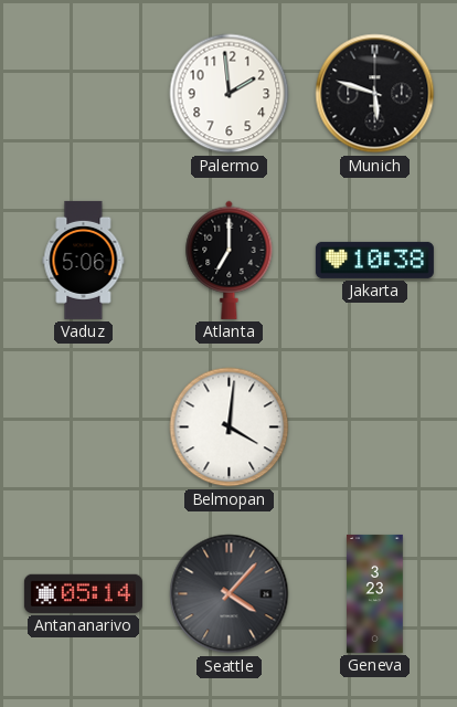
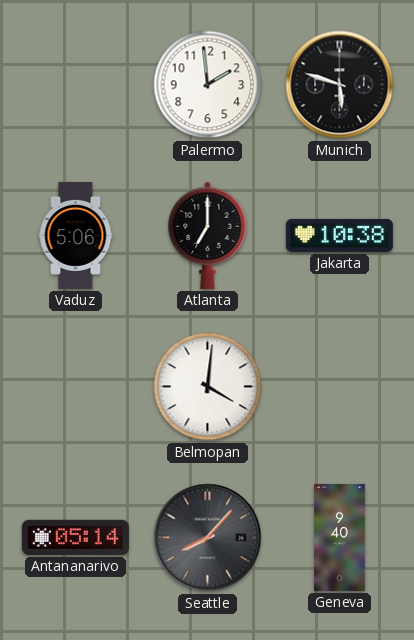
Seattle: 4:07 -> 8:07
Geneva: 3:23 -> 9:40
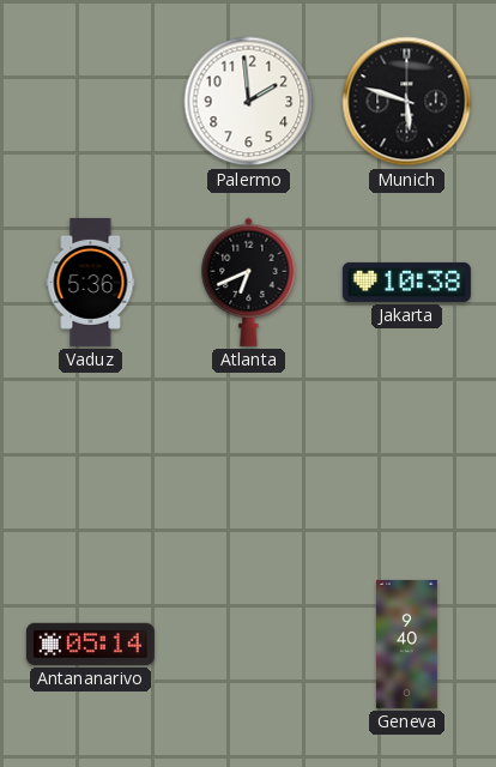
Vaduz: 5:06 -> 5:36
Atlanta: 7:00 -> 6:41
Belmopan: 4:01 -> none
Seattle: 8:07 -> none
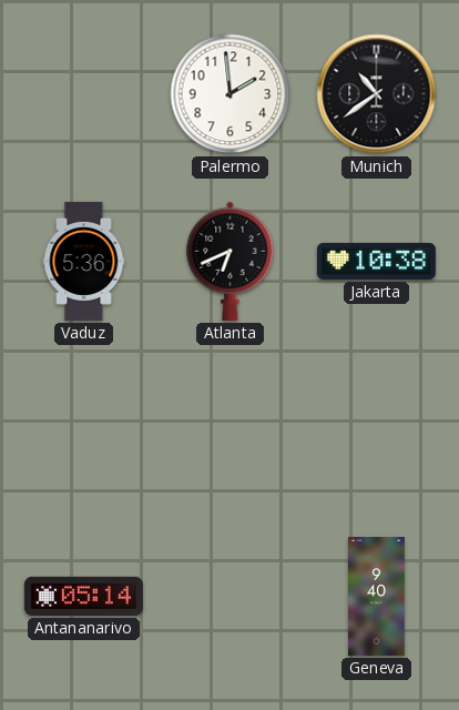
Munich: 5:48 -> 10:39
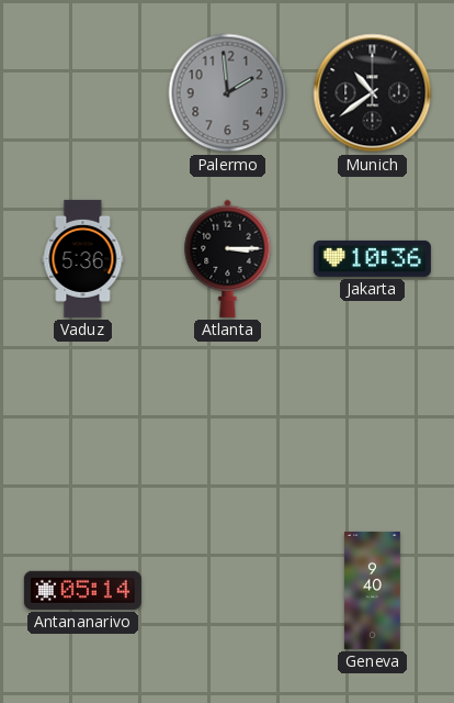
Palermo dial: white -> grey
Atlanta: 6:41 -> 3:15
Jakarta: 10:38 -> 10:36
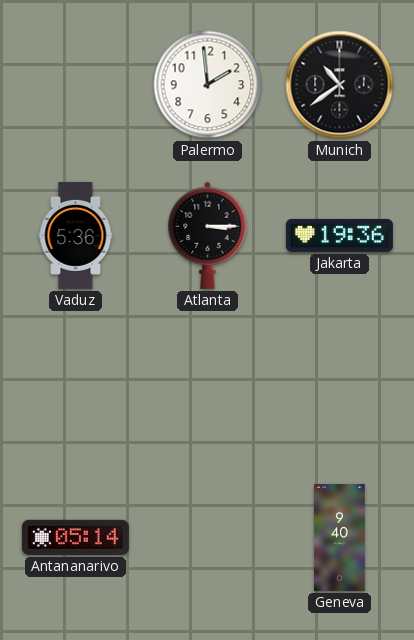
Palermo dial: grey -> white
Jakarta: 10:36 -> 19:36
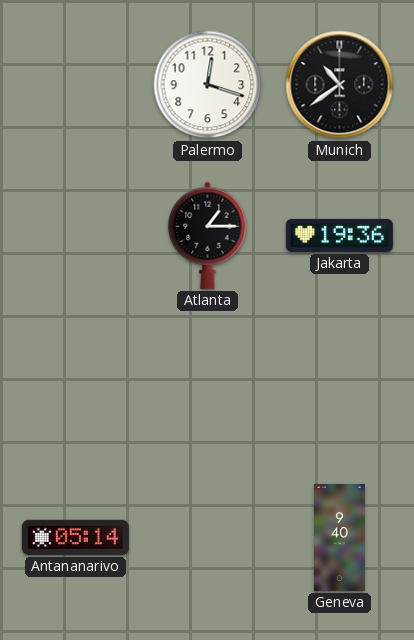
Palermo: 1:59 -> 12:18
Vaduz: 5:36 -> none
Atlanta: 3:15 -> 1:15
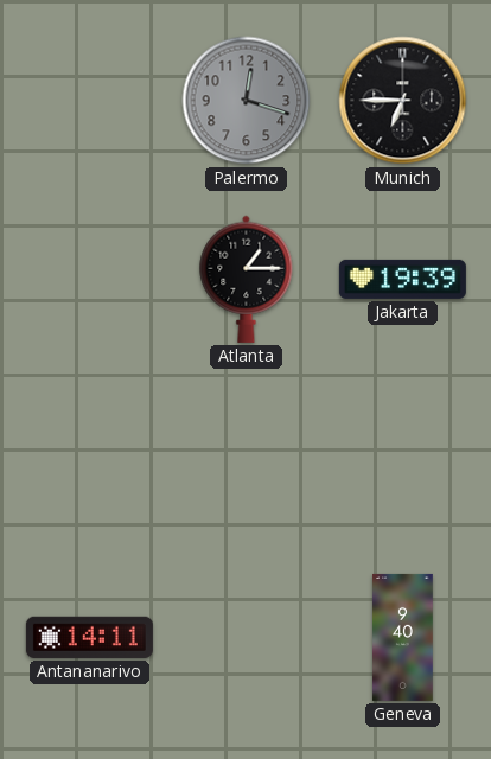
Palermo dial: white -> grey
Munich: 10:39 -> 6:45
Jakarta: 19:36 -> 19:39
Antananarivo: 05:14 -> 14:11
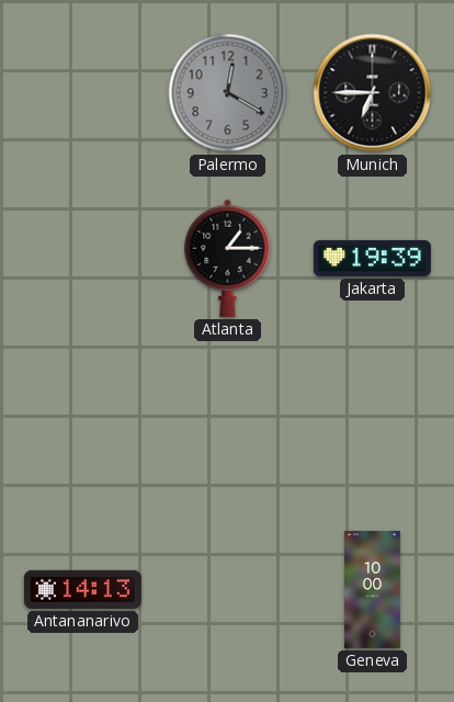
Palermo: 12:18 -> 12:20
Antananarivo: 14:11 -> 14:13
Geneva: 9:40 -> 10:00
